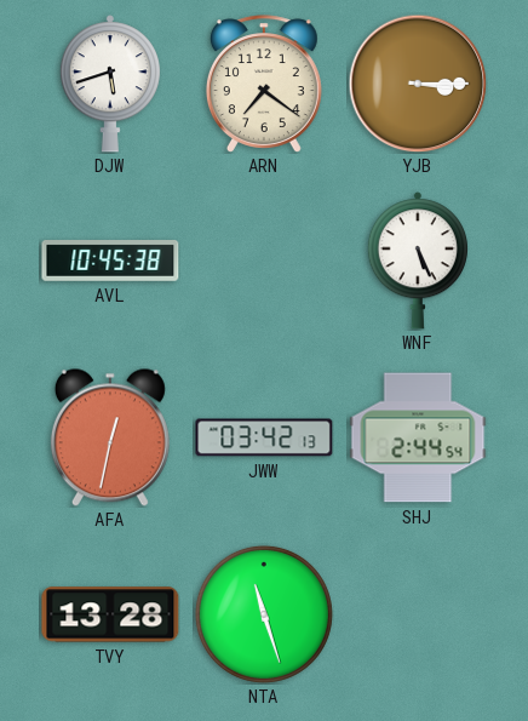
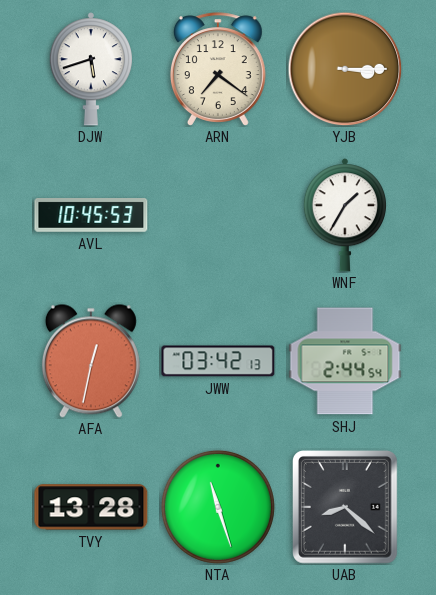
AVL: 10:45:38 -> 10:45:53
WNF: 5:26 -> 1:35
UAB: none -> 8:22
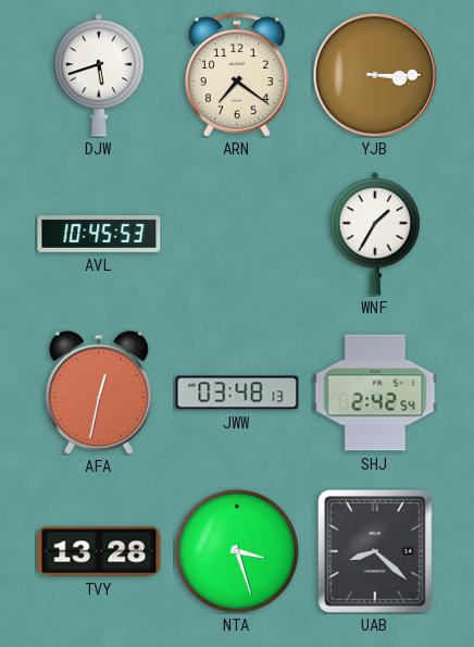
JWW: 03:42 -> 03:48
SHJ: 2:44 -> 2:42
NTA: 11:27 -> 3:27
